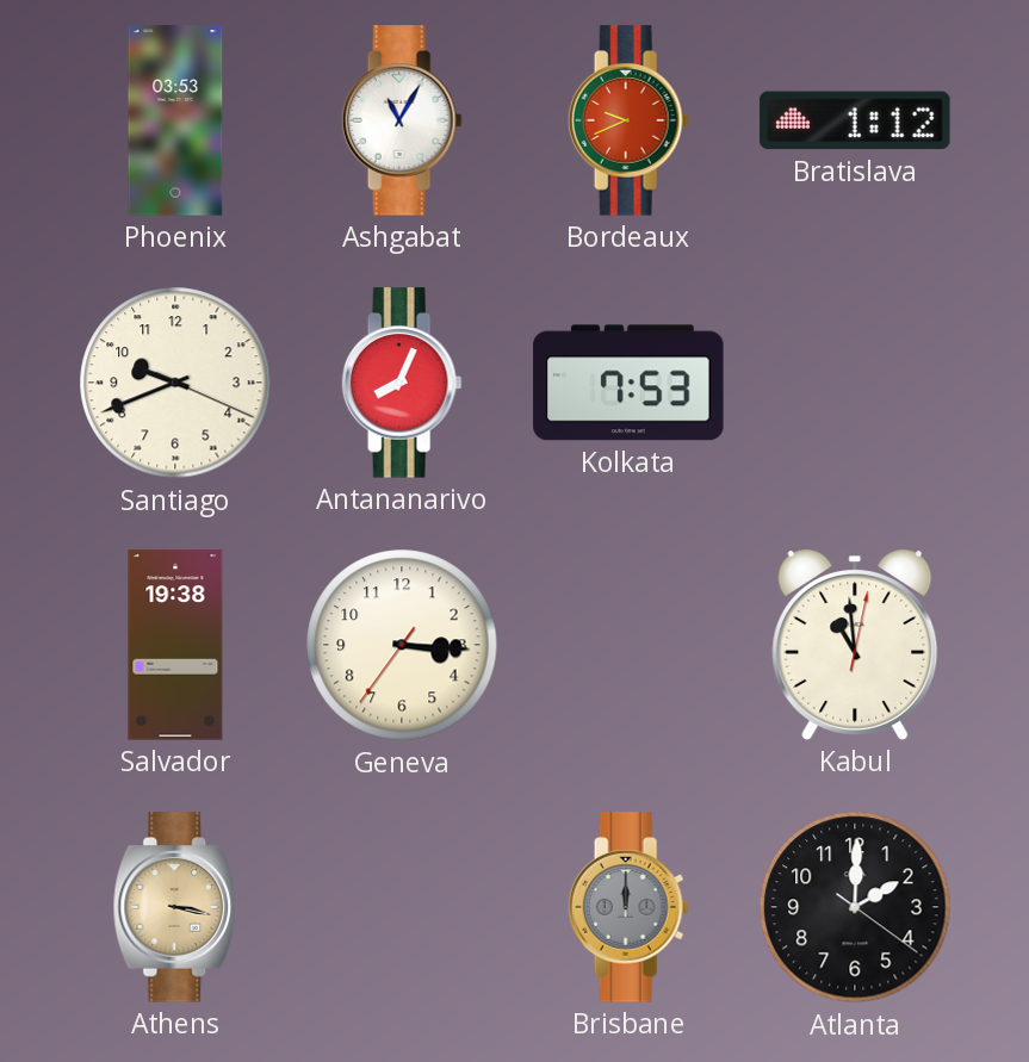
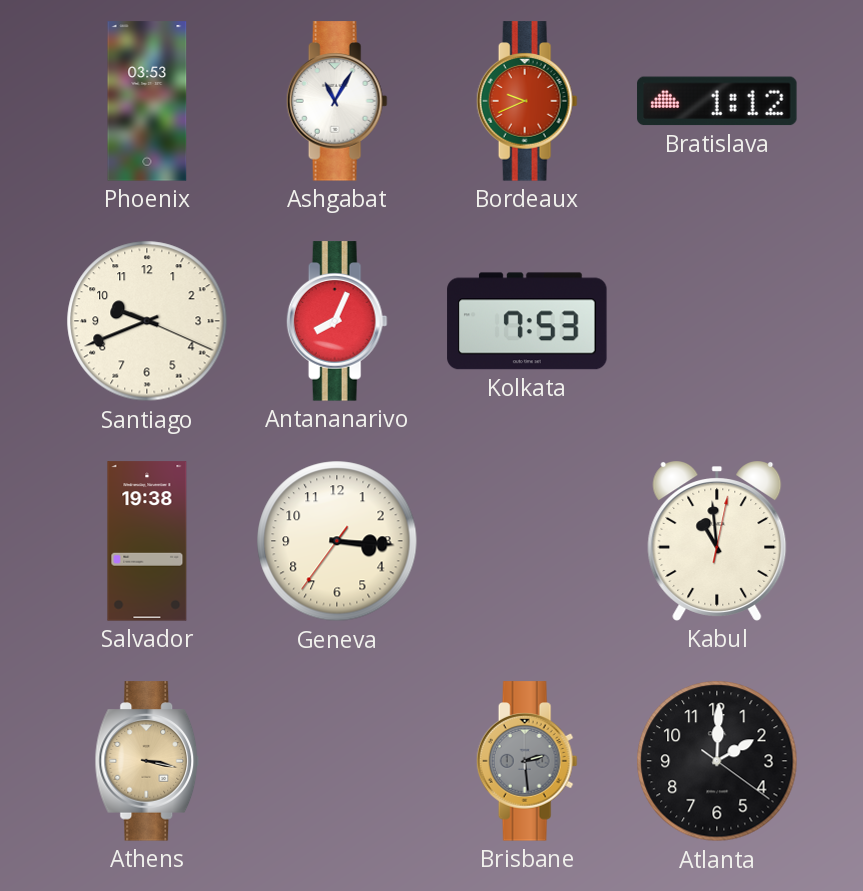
Brisbane: 12:00 -> 2:29
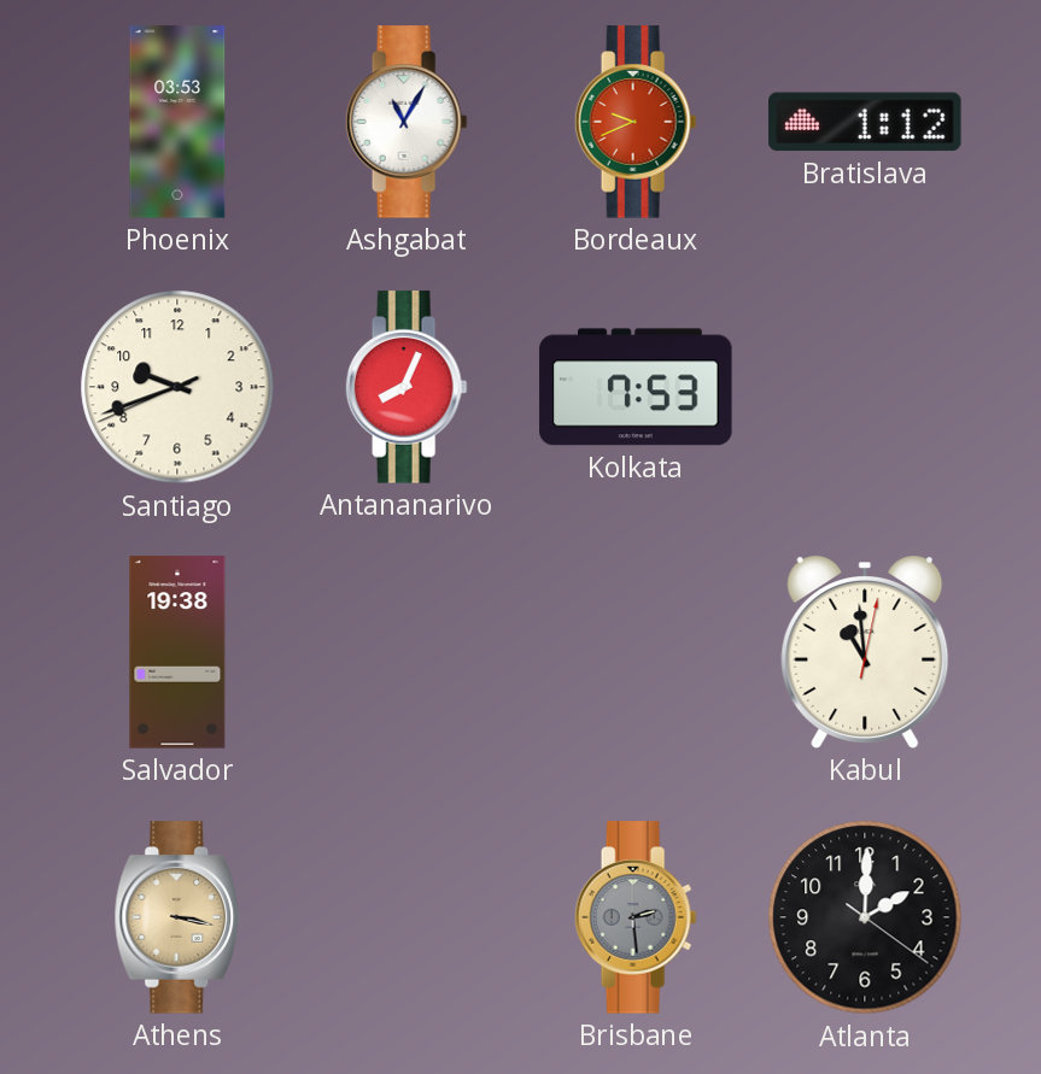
Santiago: 9:41:19 -> 9:41:41
Geneva: 3:15 -> none
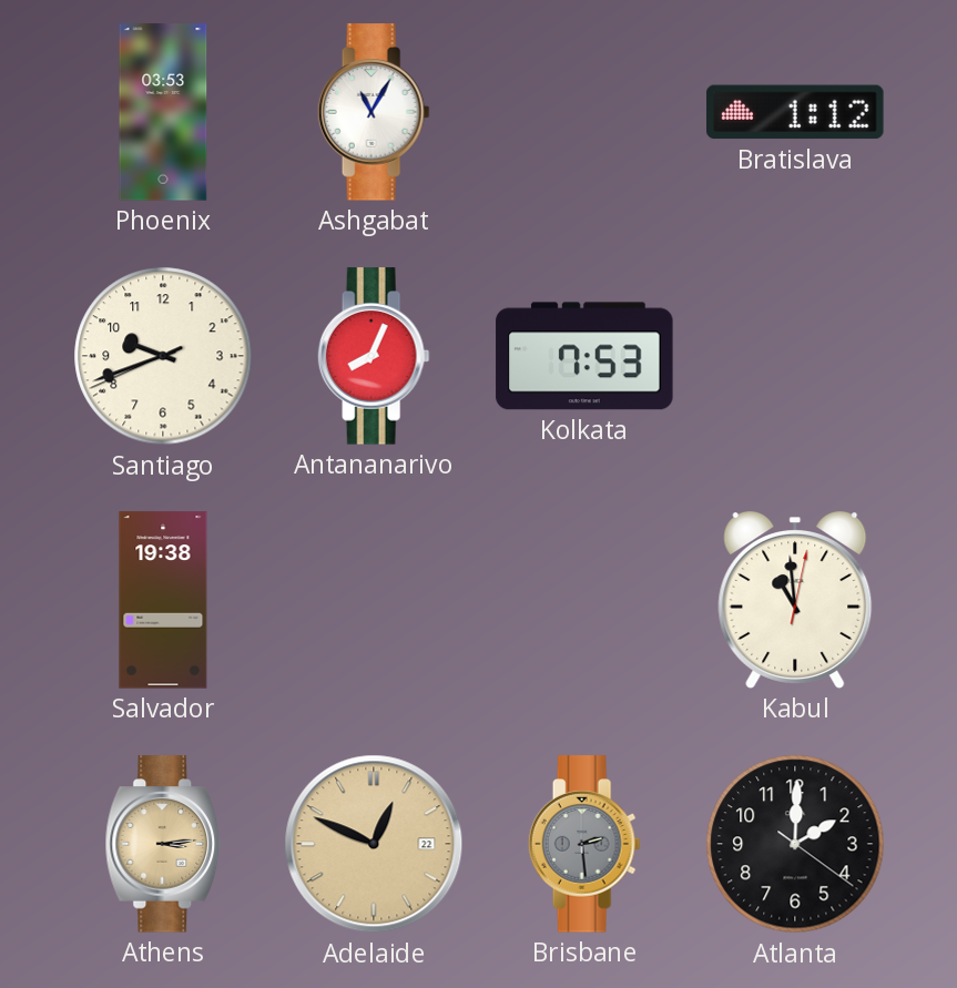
Bordeaux: 9:41 -> none
Athens: 3:17 -> 3:14
Adelaide: none -> 12:49
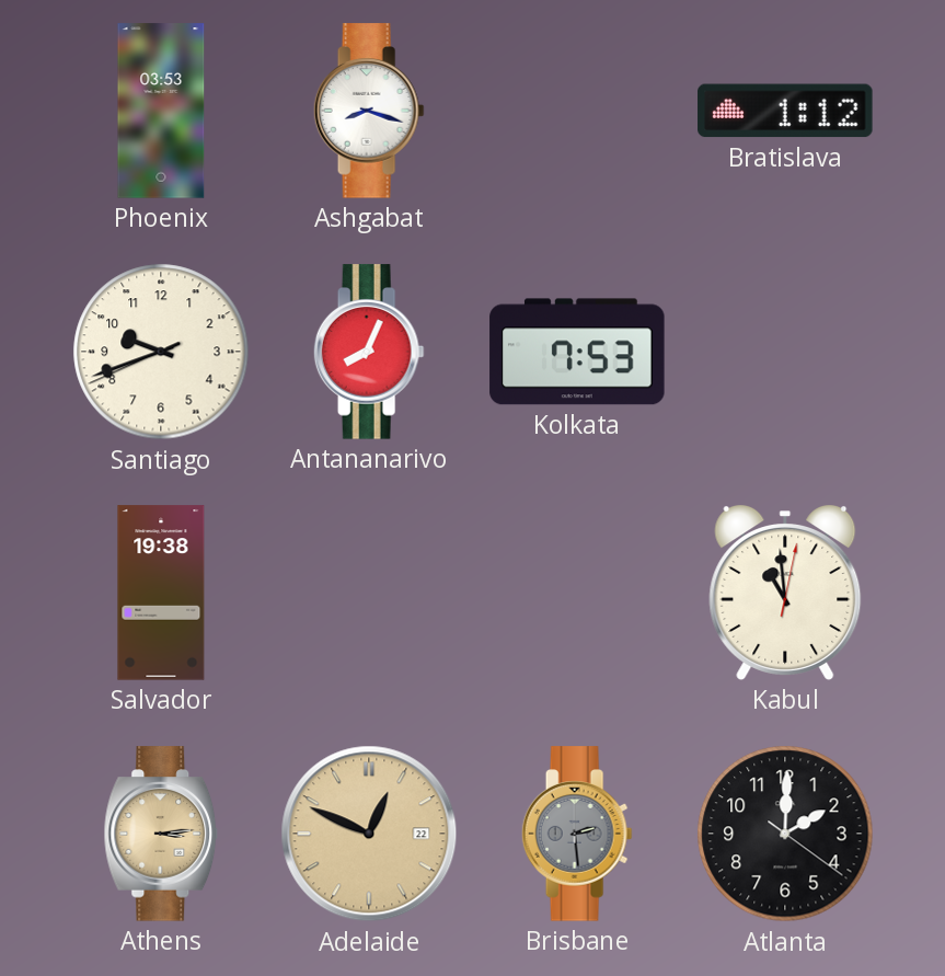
Ashgabat: 11:05 -> 8:18
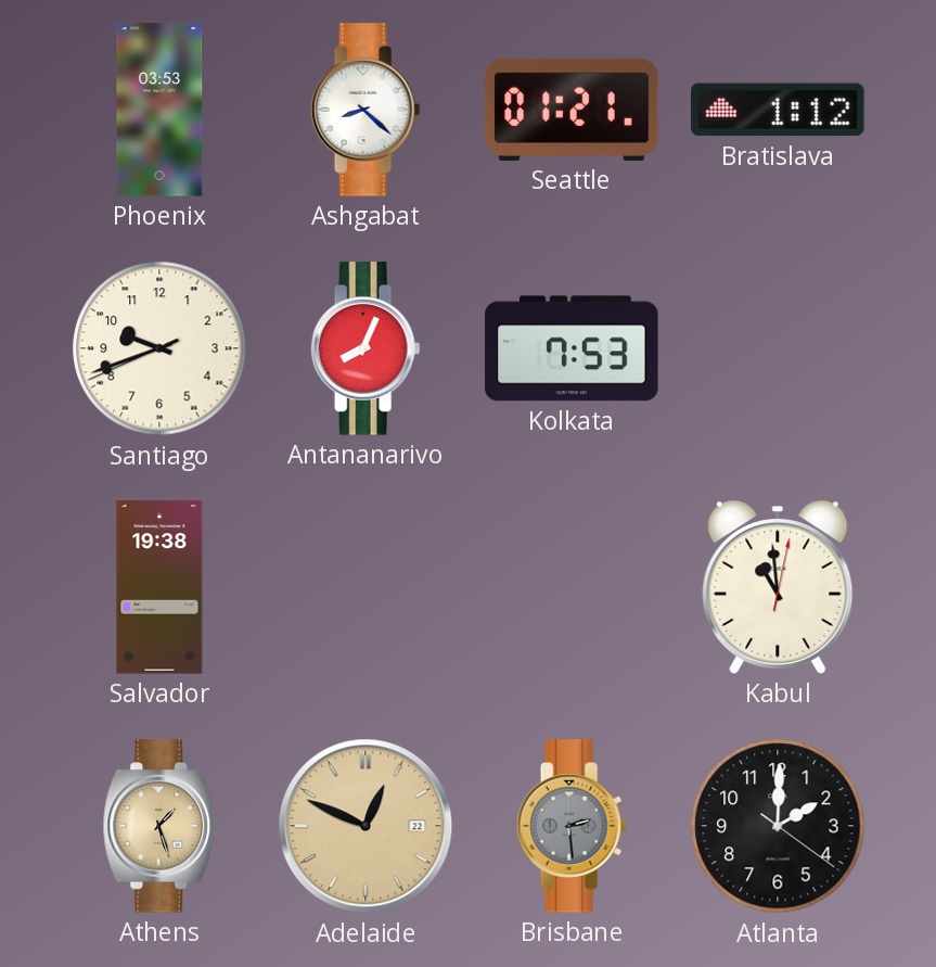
Ashgabat: 8:18 -> 8:22
Seattle: none -> 01:21
Athens: 3:14 -> 1:27
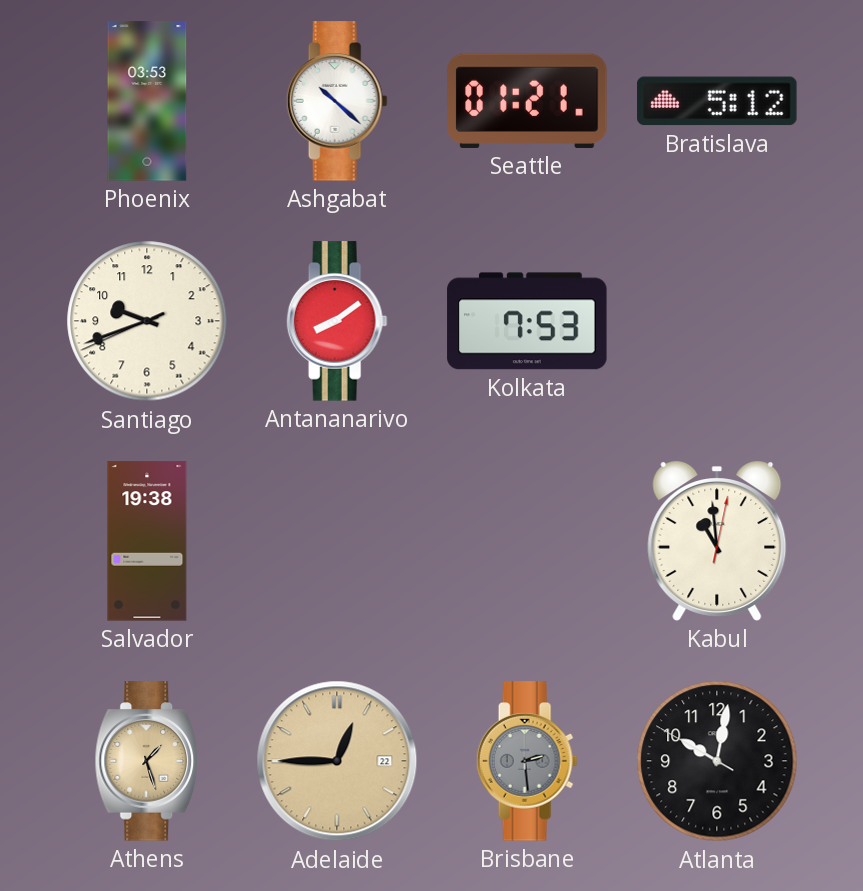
Ashgabat: 8:22 -> 10:22
Bratislava: 1:12 -> 5:12
Antananarivo: 8:04 -> 8:09
Adelaide: 12:49 -> 12:45
Atlanta: 2:00 -> 10:01
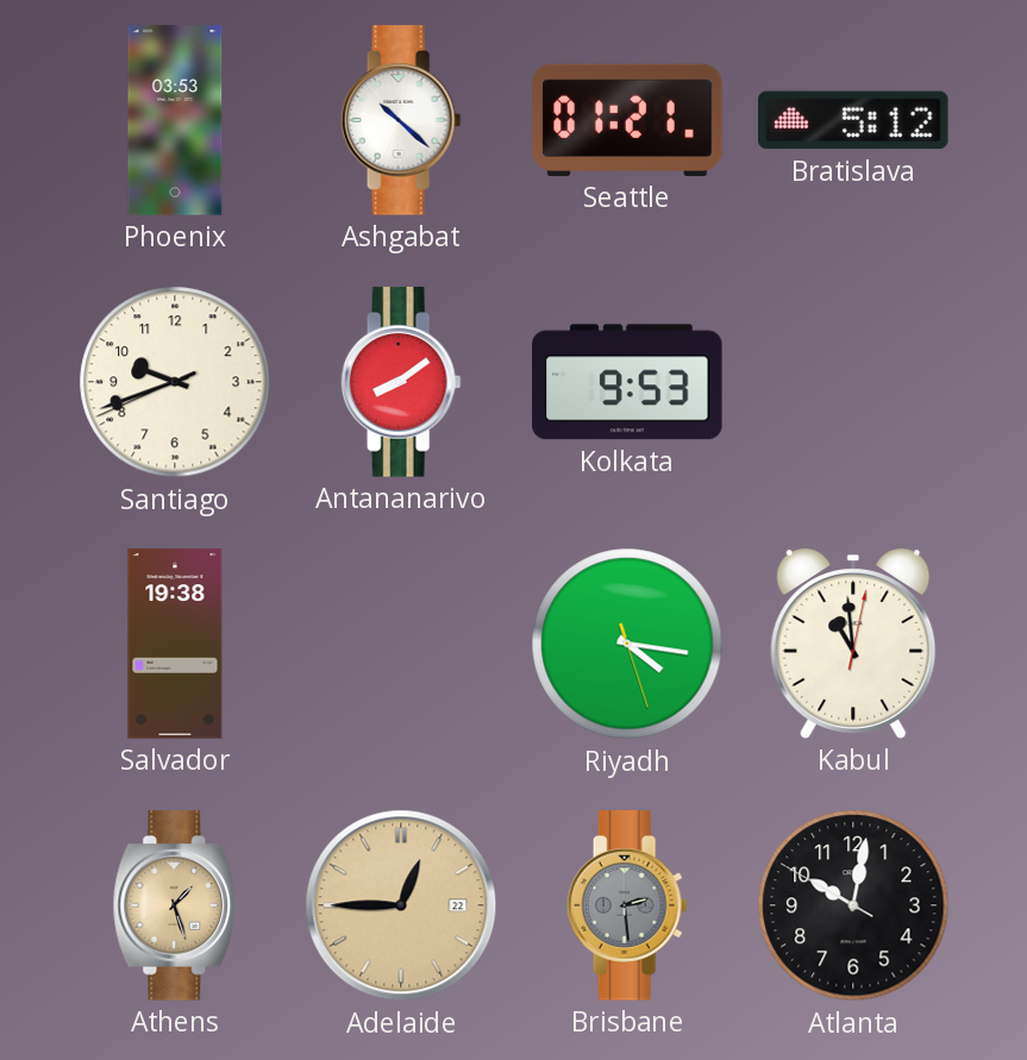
Kolkata: 7:53 -> 9:53
Riyadh: none -> 4:16
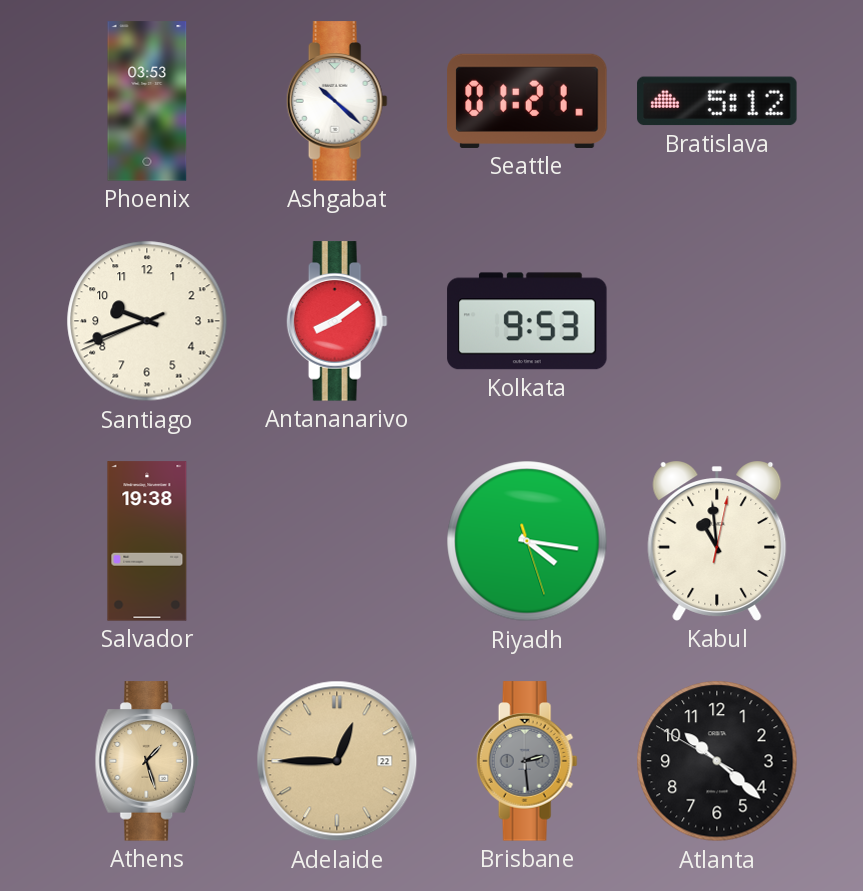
Atlanta: 10:01 -> 10:21
